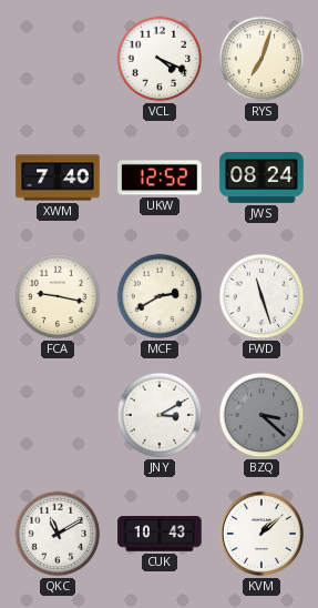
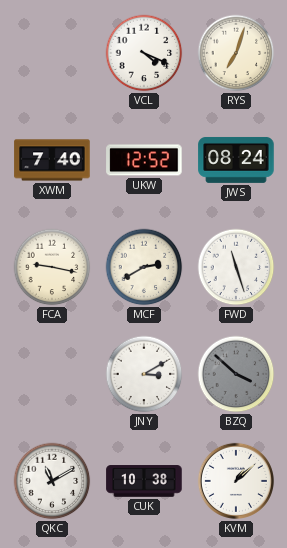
BZQ: 3:22 -> 3:52
CUK: 10:43 -> 10:38
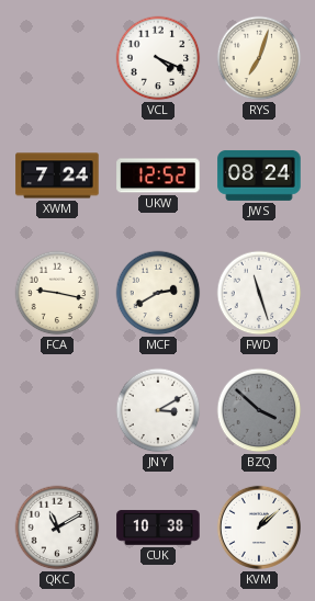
XWM: 7:40 -> 7:24
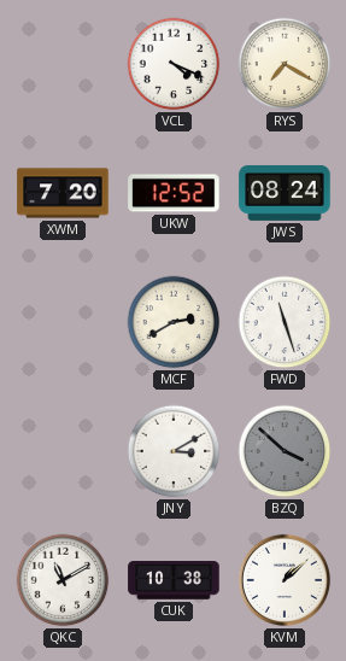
RYS: 7:03 -> 7:20
XWM: 7:24 -> 7:20
FCA: 9:17 -> none
